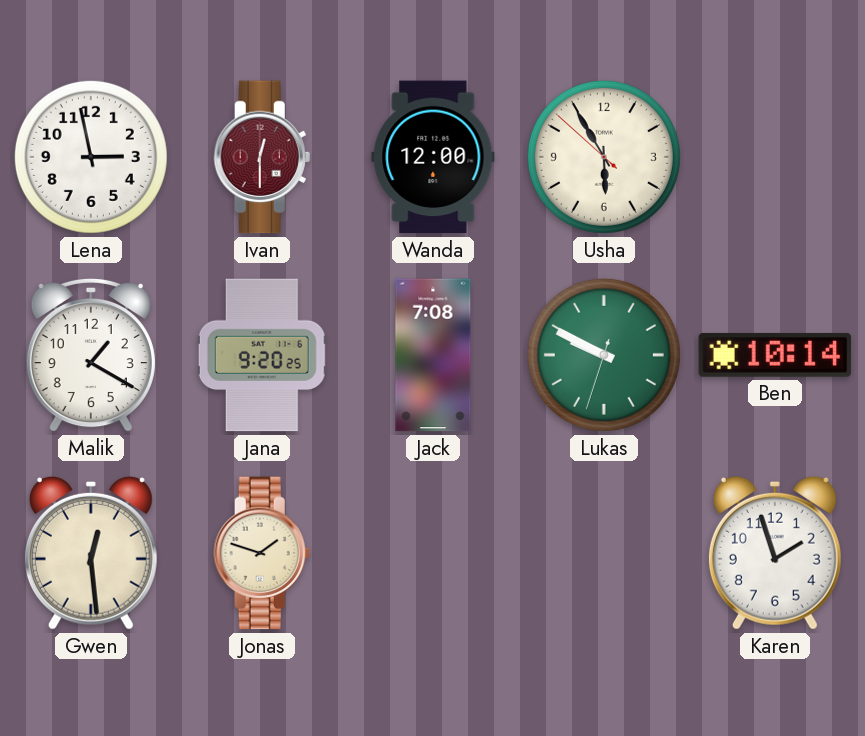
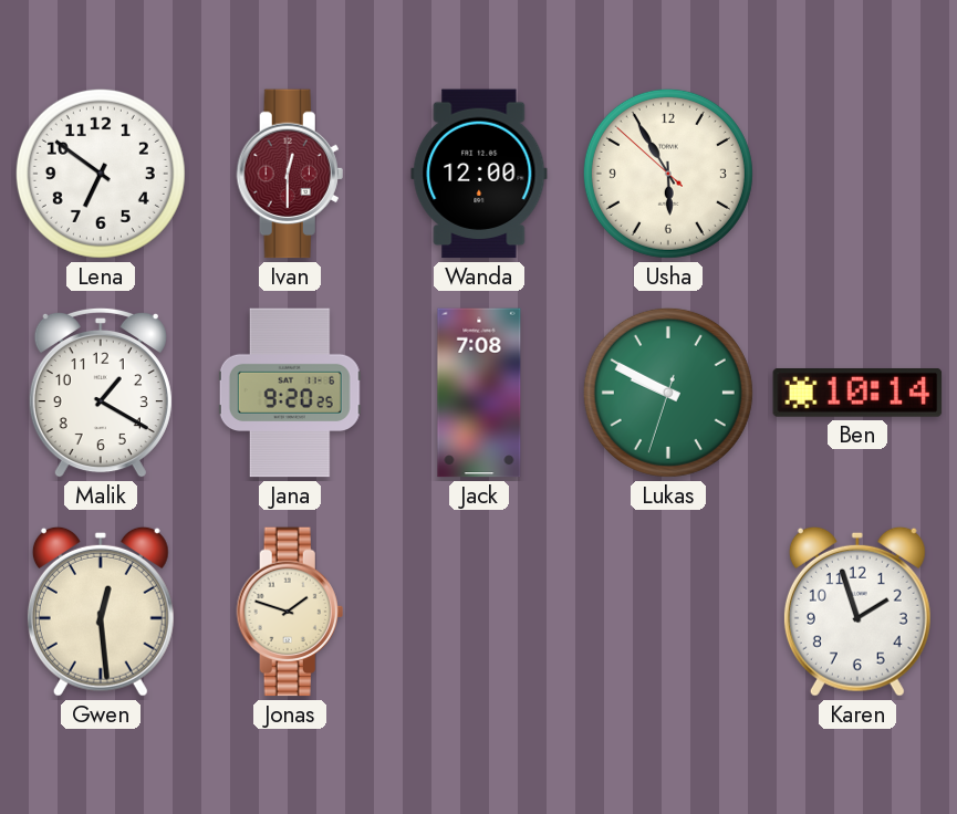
Lena: 2:58 -> 6:51
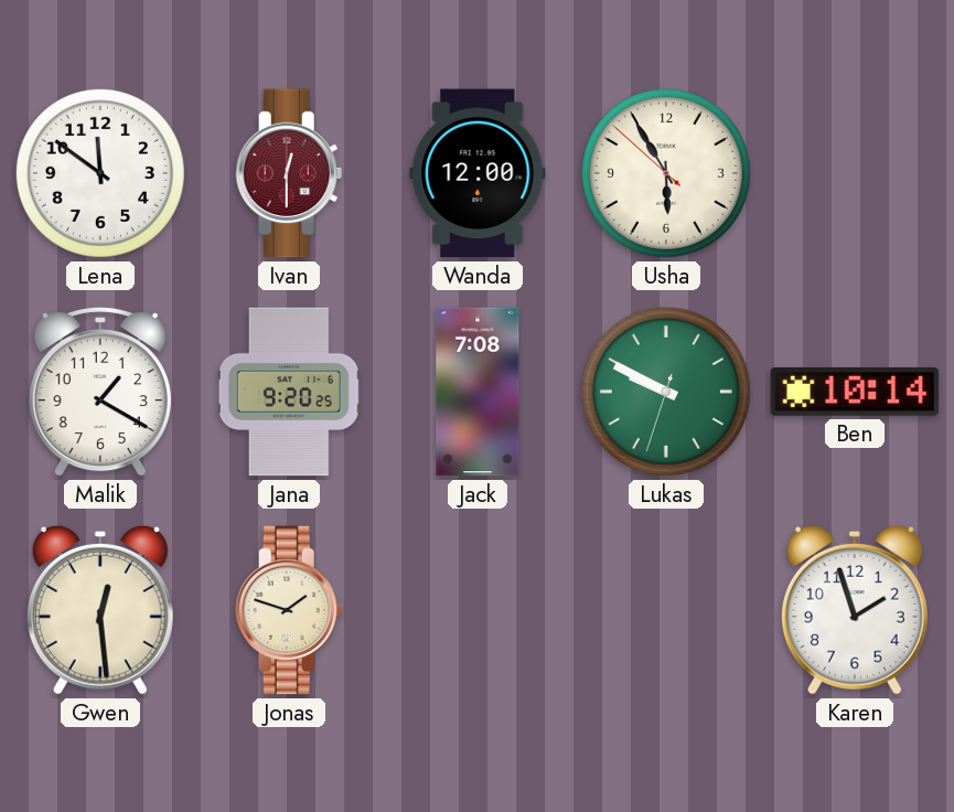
Lena: 6:51 -> 11:51
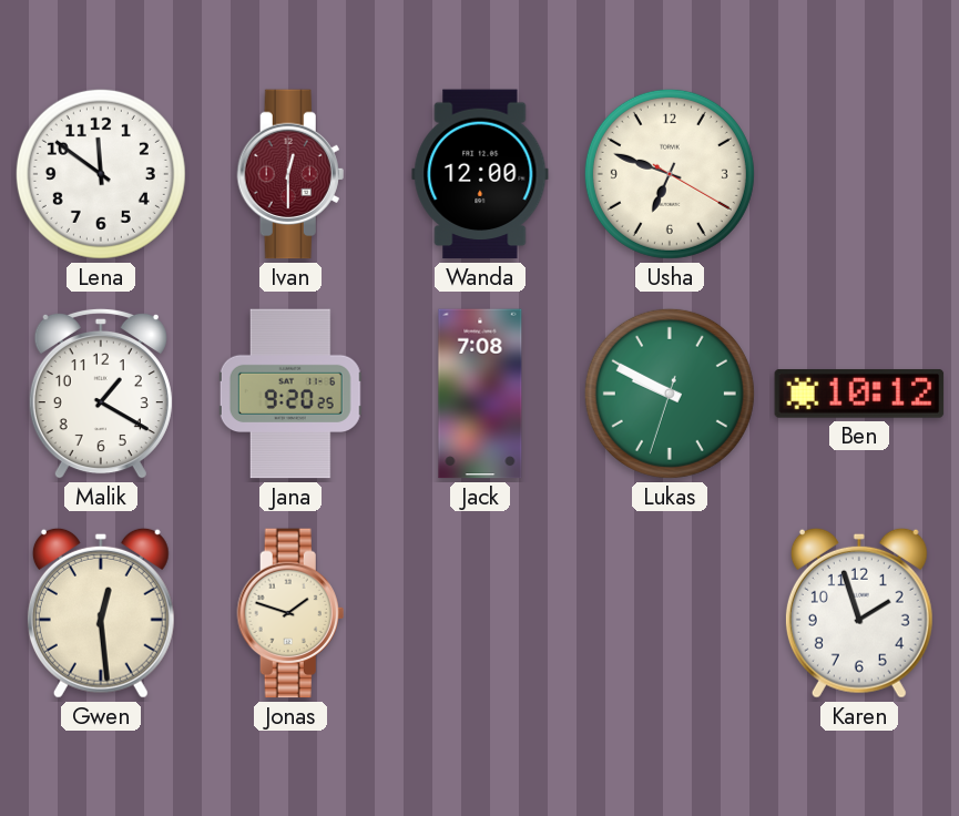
Usha: 5:54 -> 6:48
Ben: 10:14 -> 10:12
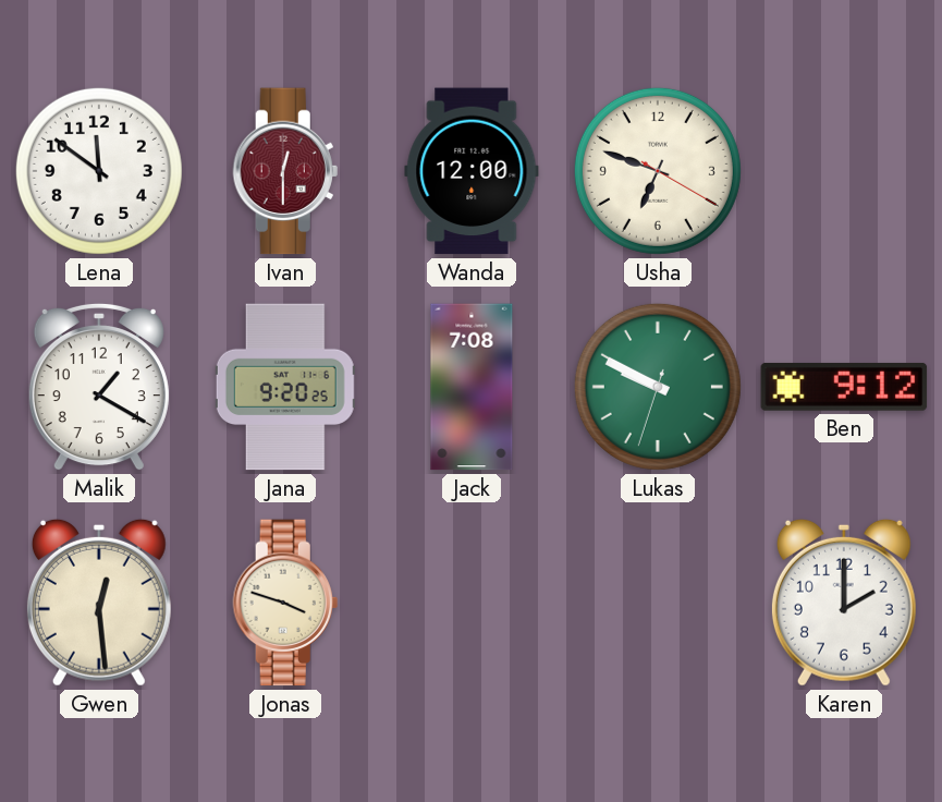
Ben: 10:12 -> 9:12
Jonas: 1:48 -> 3:48
Karen: 1:57 -> 2:00
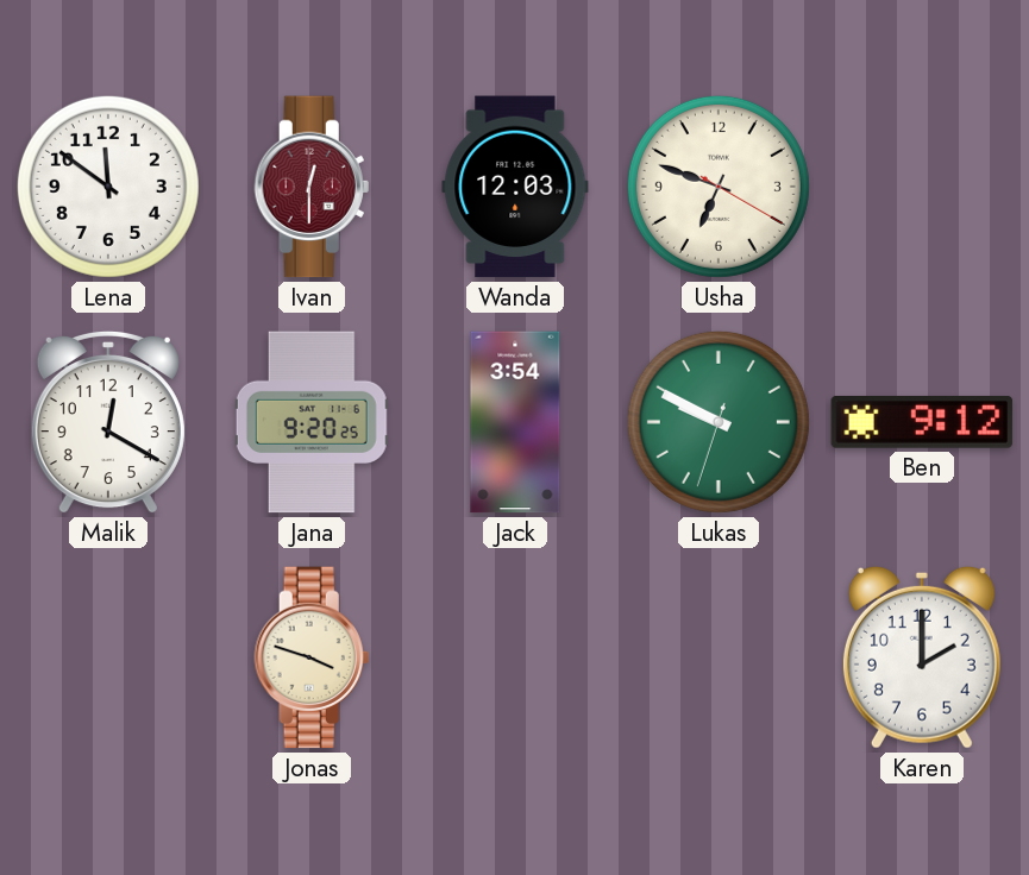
Wanda: 12:00 -> 12:03
Malik: 1:20 -> 12:20
Jack: 7:08 -> 3:54
Gwen: 12:29 -> none
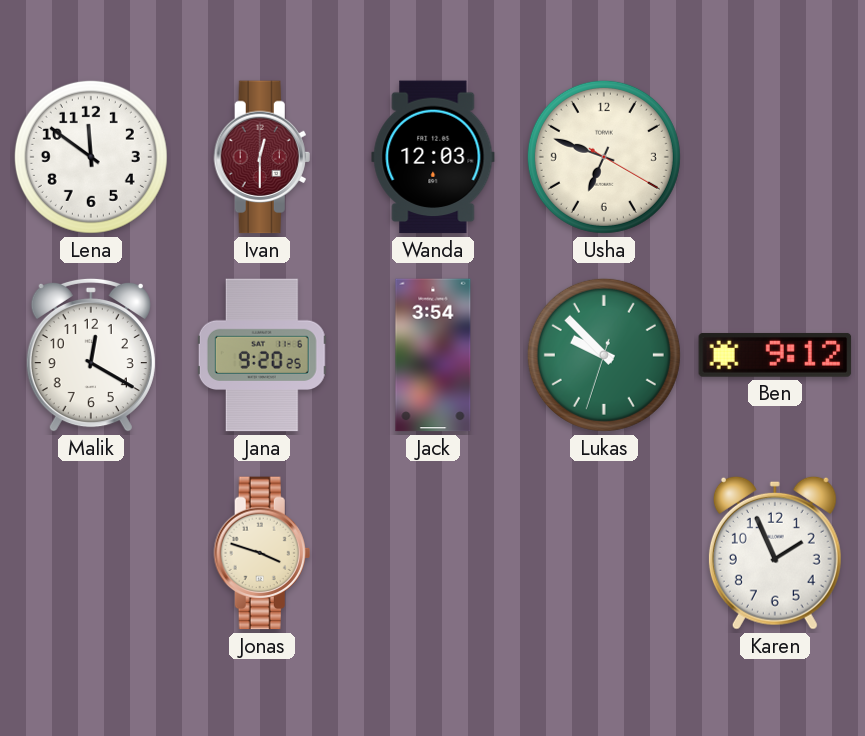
Lukas: 9:49 -> 9:52
Karen: 2:00 -> 1:56
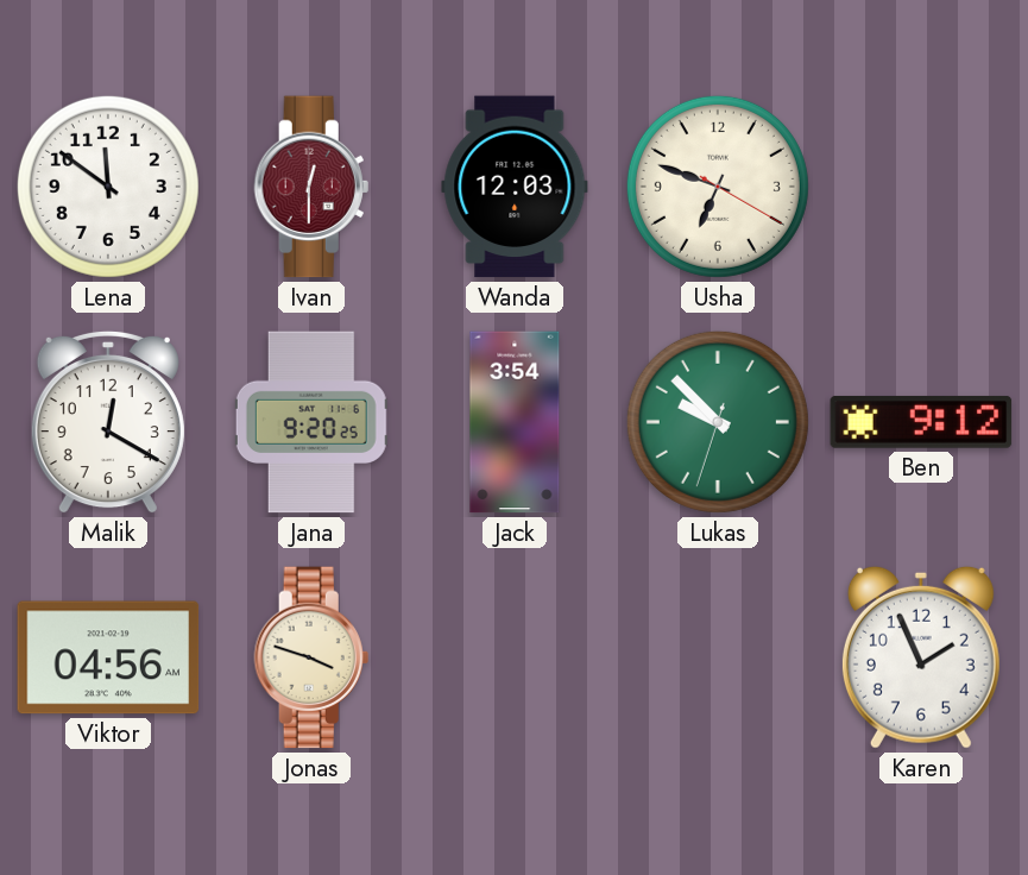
Viktor: none -> 04:56
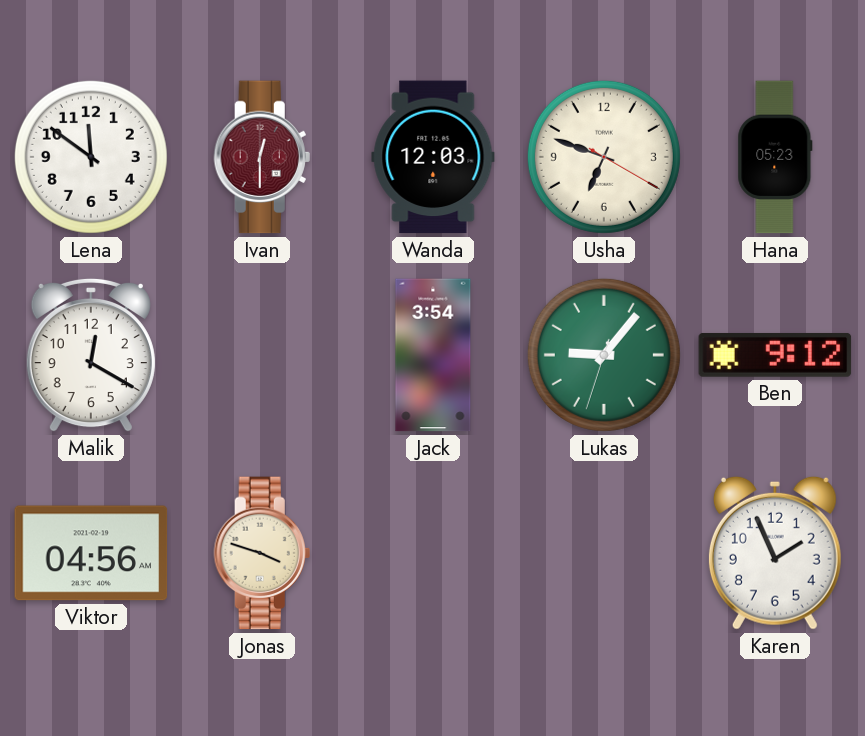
Hana: none -> 05:23
Jana: 9:20 -> none
Lukas: 9:52 -> 9:06
